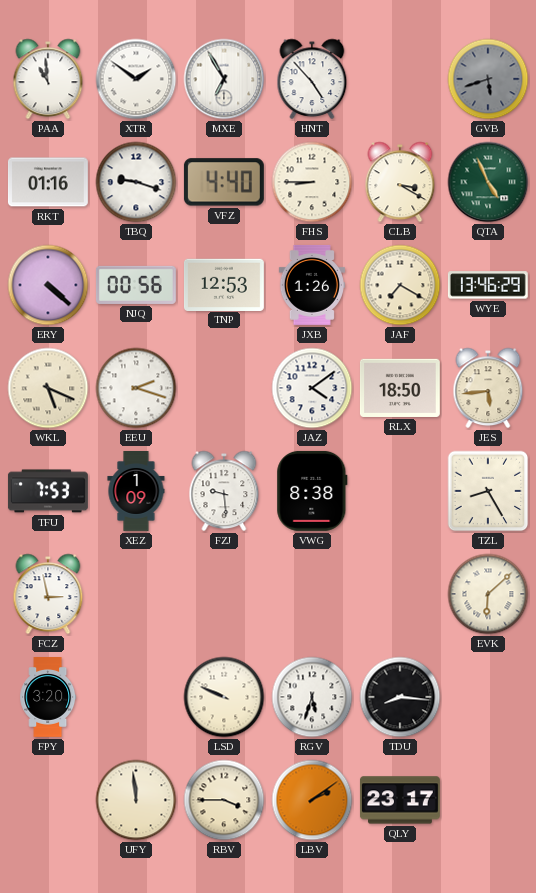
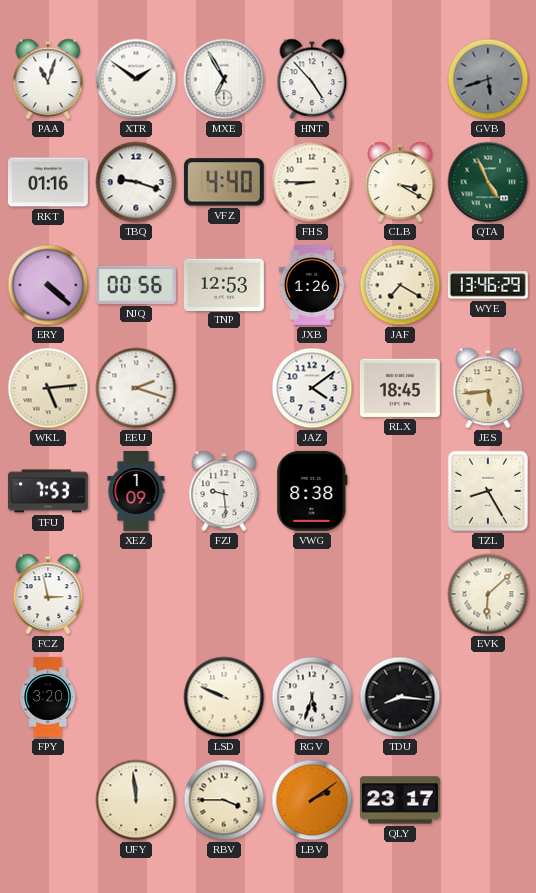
PAA: 10:59 -> 11:03
WKL: 5:19 -> 5:14
RLX: 18:50 -> 18:45
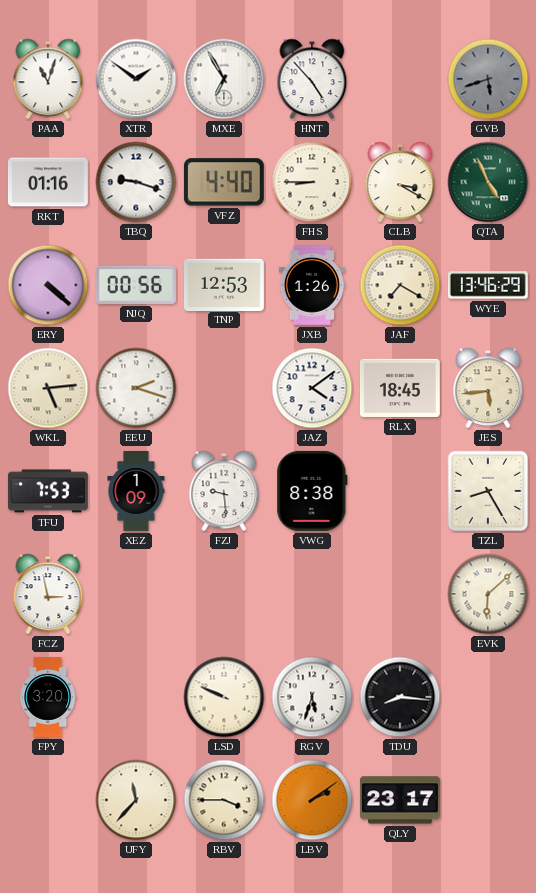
UFY: 11:59 -> 11:37
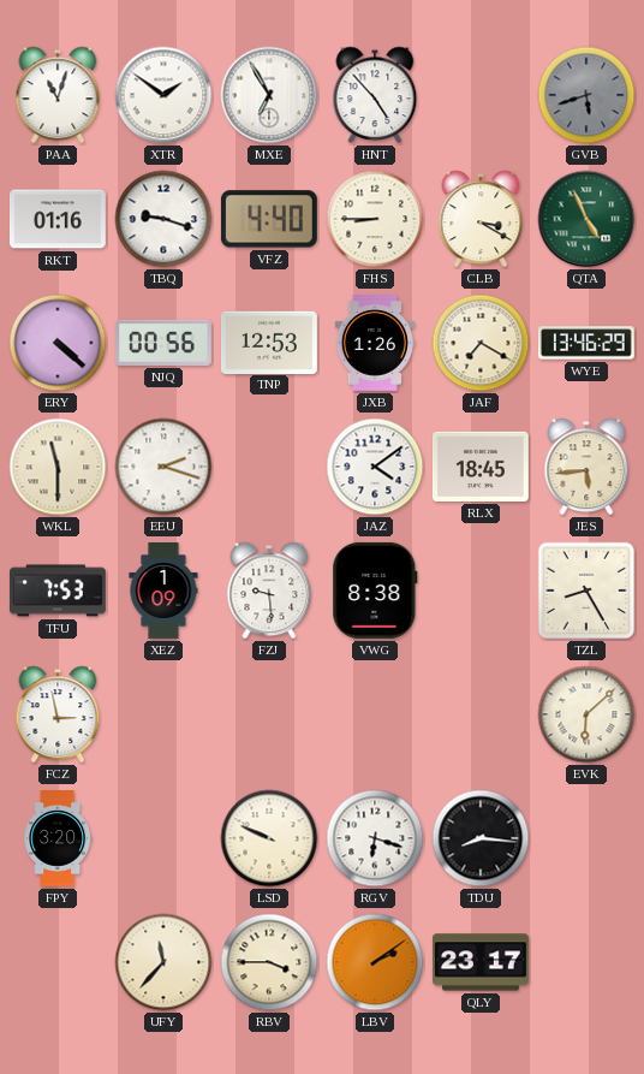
WKL: 5:14 -> 11:30
RGV: 5:33 -> 6:18
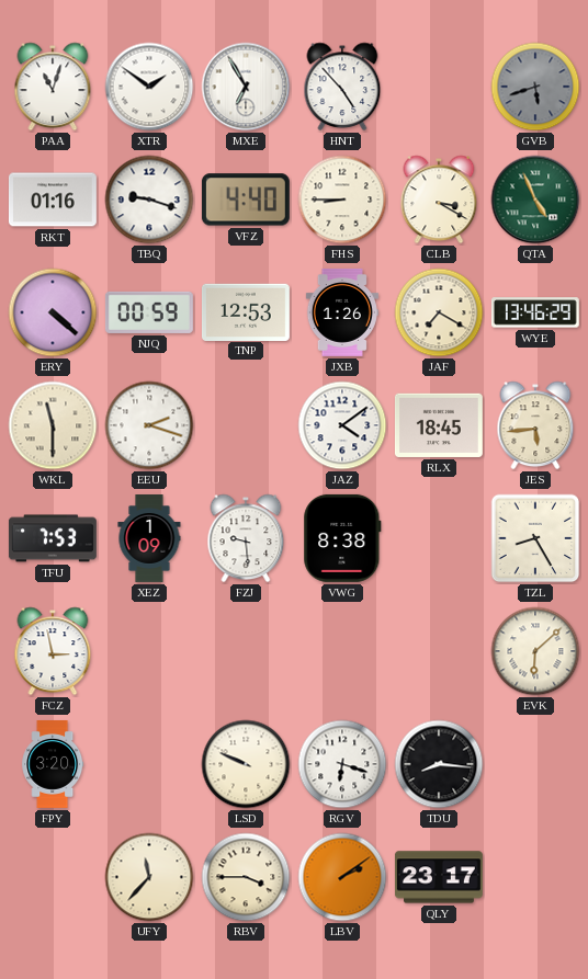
NJQ: 00:56 -> 00:59
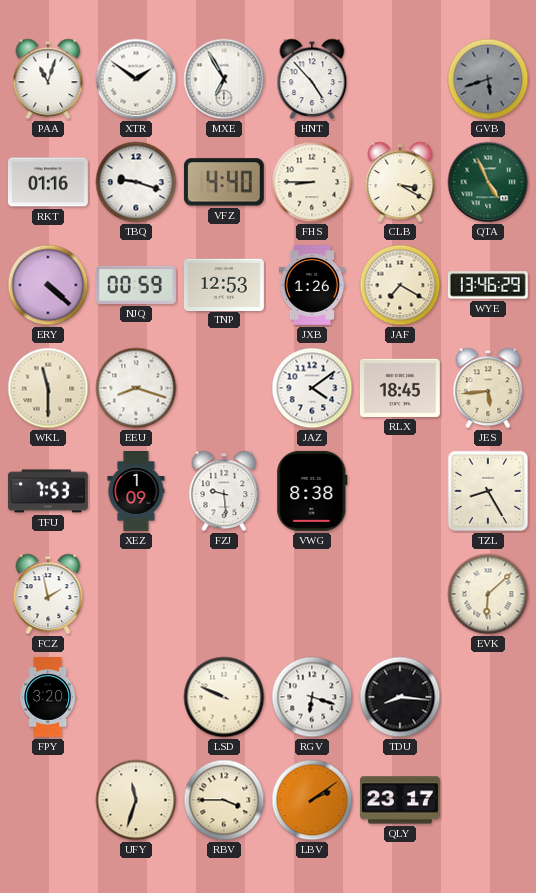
EEU: 2:18 -> 8:18
FCZ: 2:58 -> 1:58
UFY: 11:37 -> 11:33
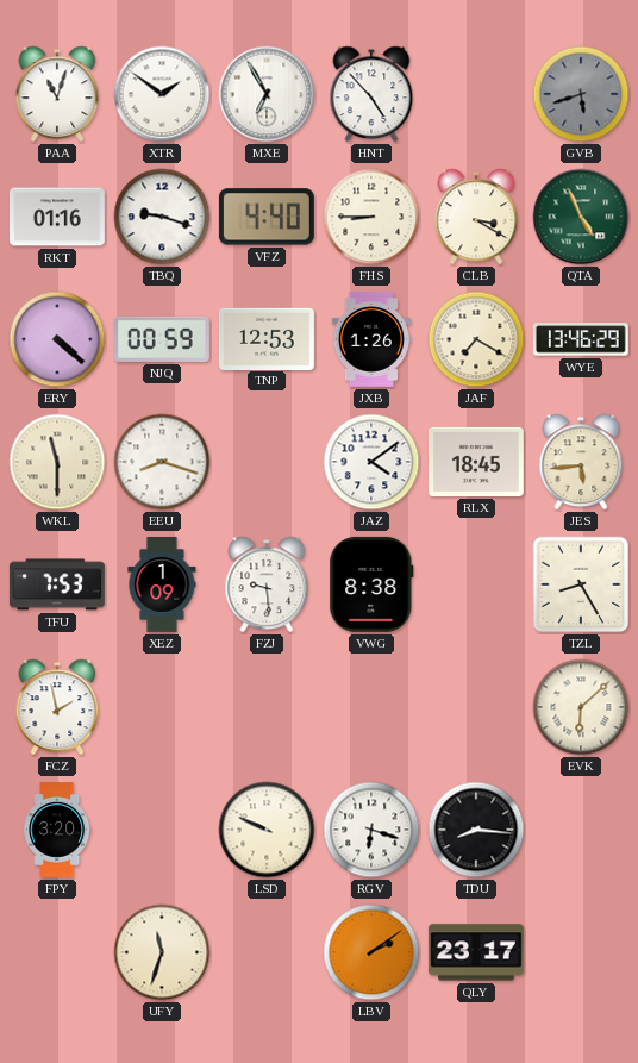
RBV: 3:45 -> none
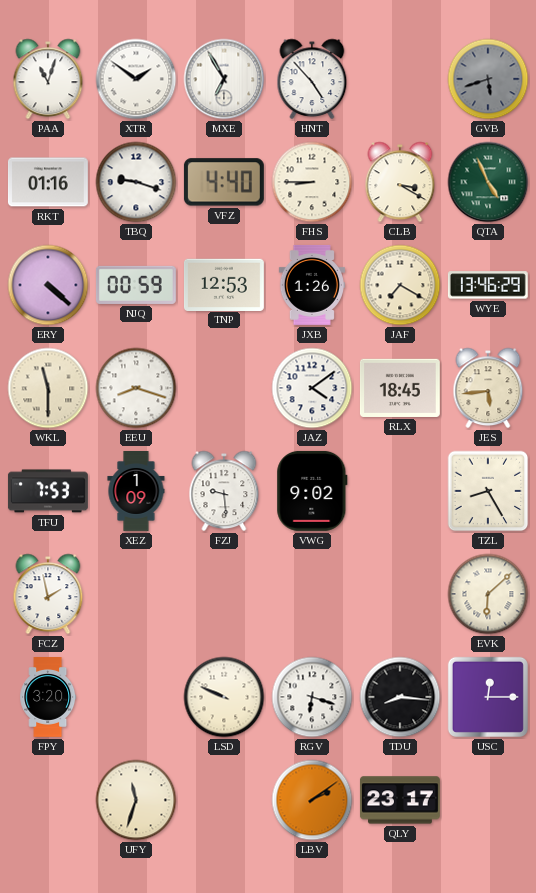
VWG: 8:38 -> 9:02
USC: none -> 12:15
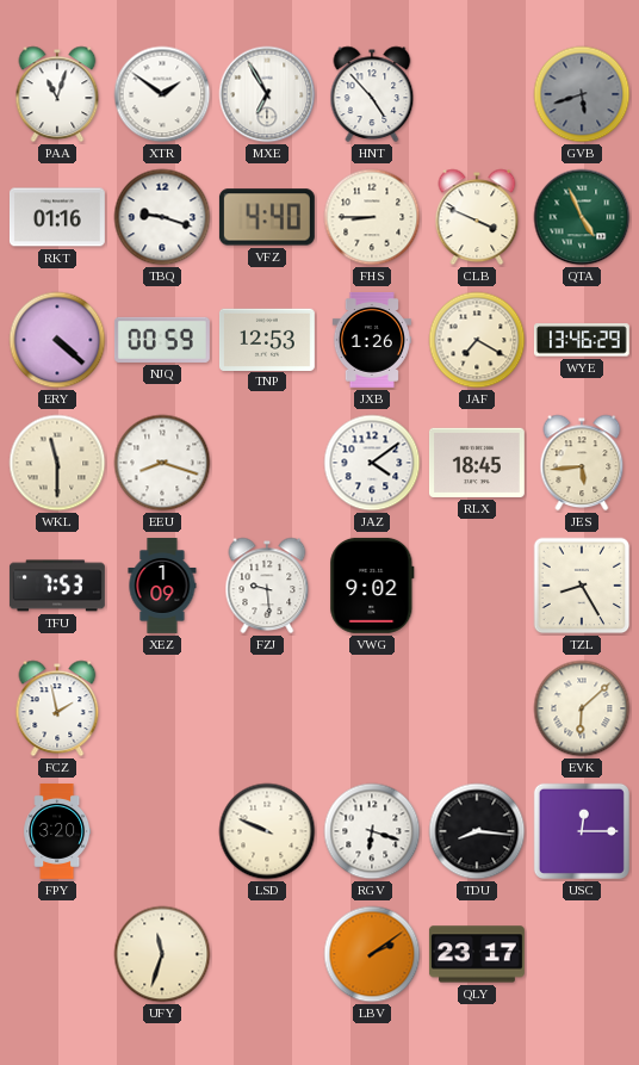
CLB: 3:20 -> 3:49
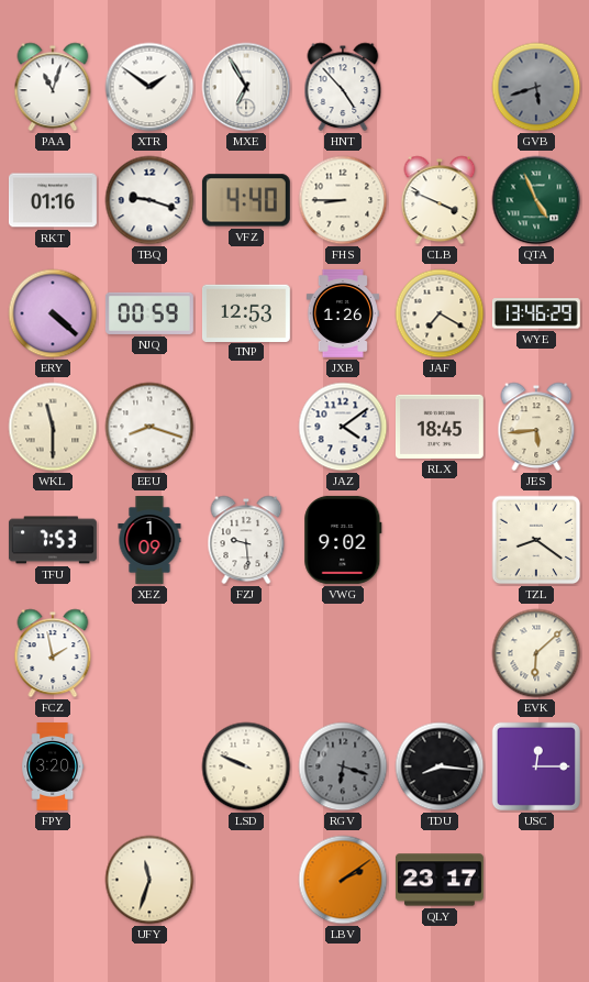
TZL: 8:25 -> 8:21
RGV dial: white -> grey
